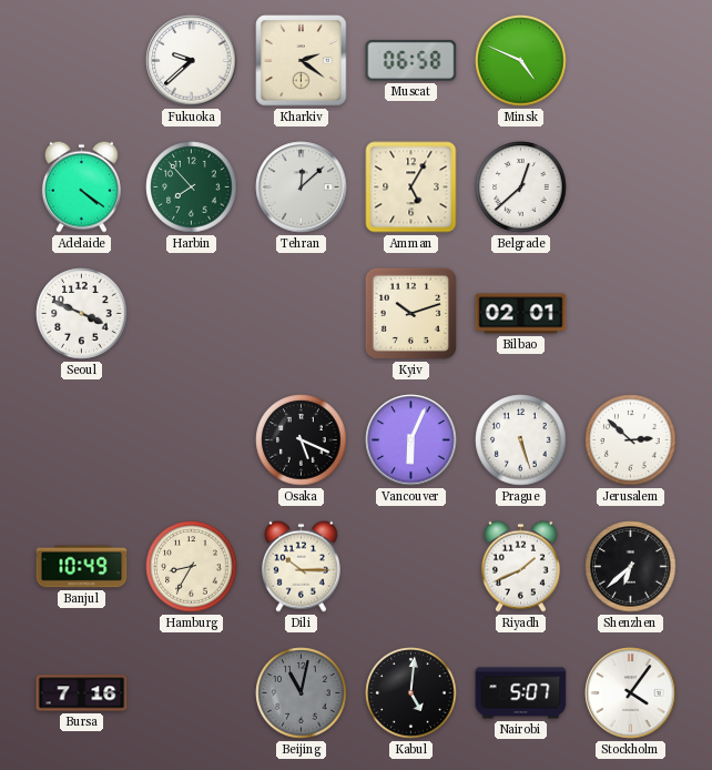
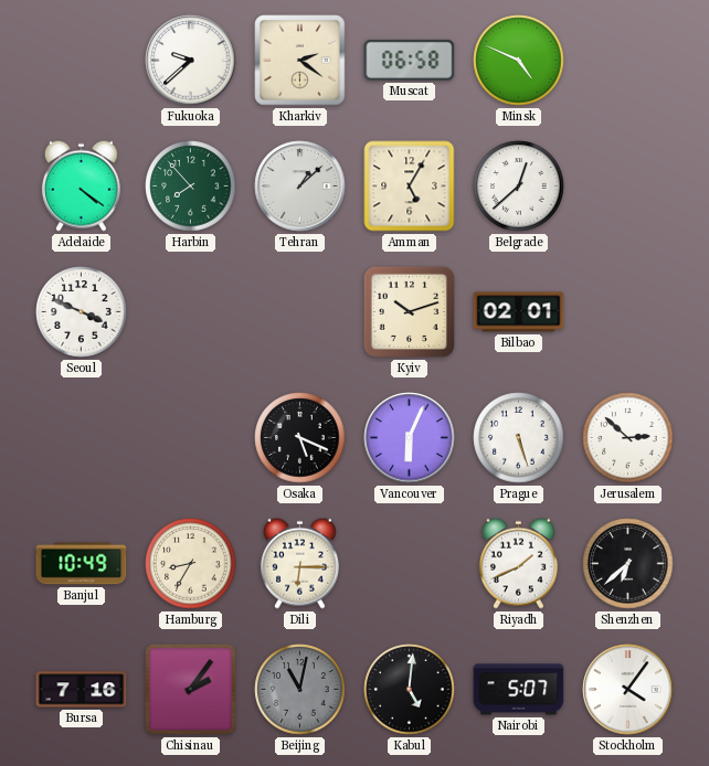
Tehran: 12:08 -> 1:08
Dili: 10:15 -> 6:15
Chisinau: none -> 2:06
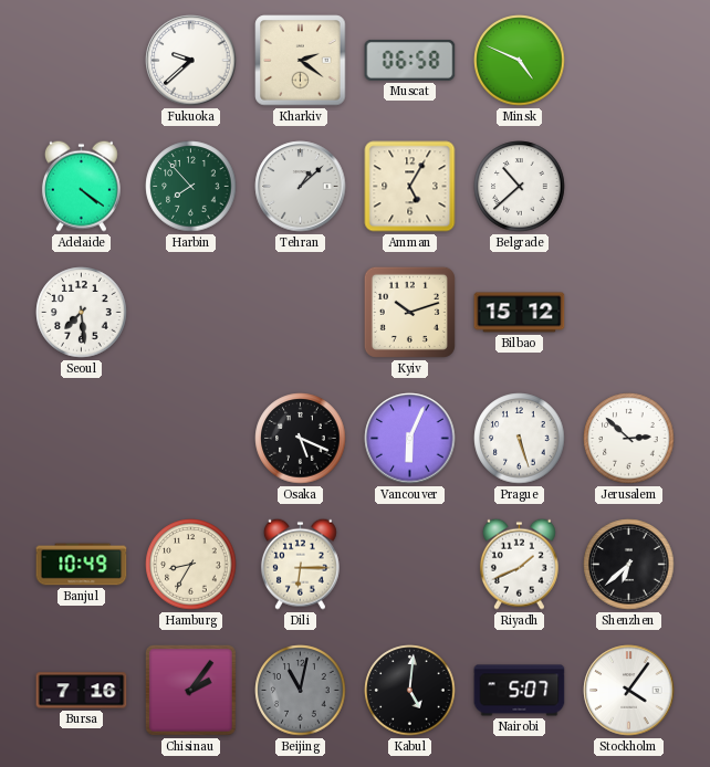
Belgrade: 12:38 -> 10:38
Seoul: 3:49 -> 7:29
Bilbao: 02:01 -> 15:12
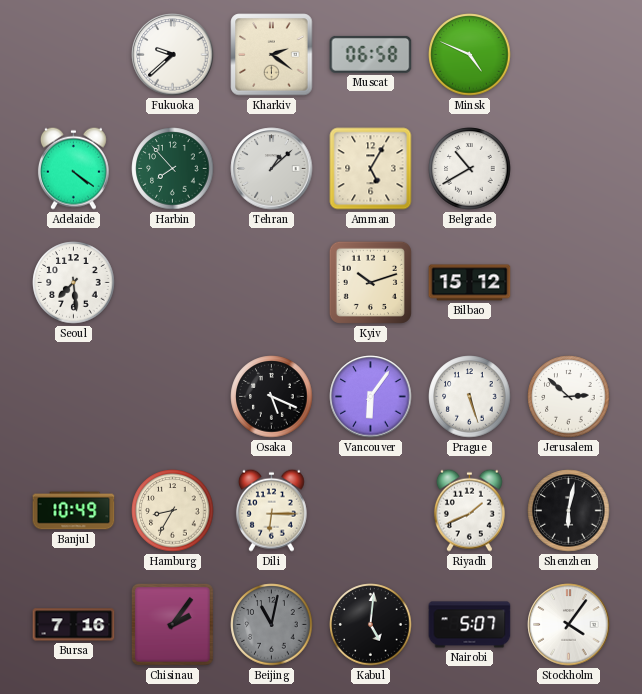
Belgrade: 10:38 -> 10:40
Vancouver: 6:04 -> 6:06
Shenzhen: 6:38 -> 6:02
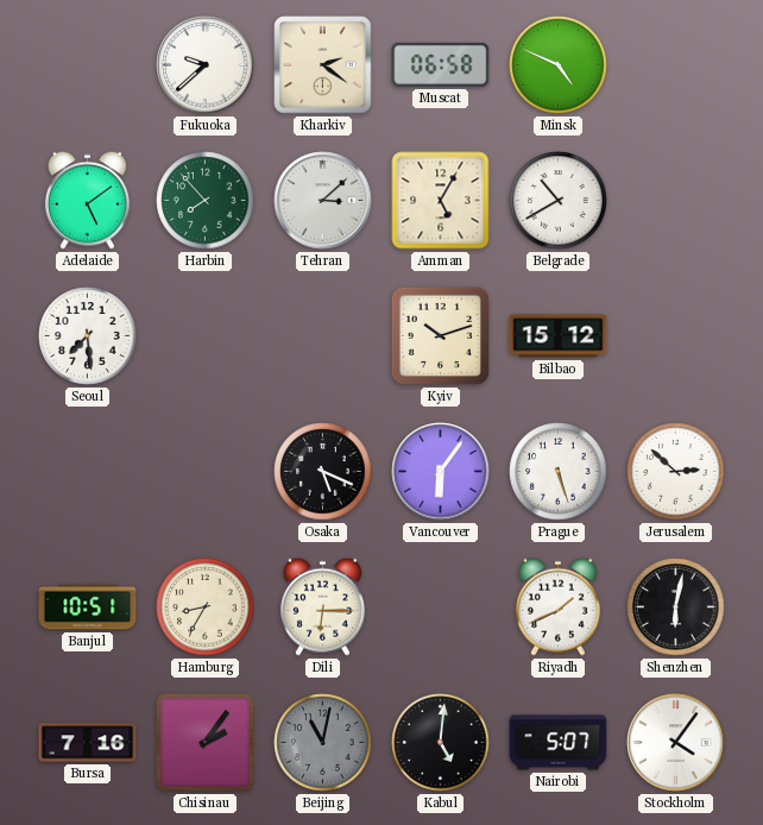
Adelaide: 4:21 -> 5:09
Tehran: 1:08 -> 3:08
Banjul: 10:49 -> 10:51
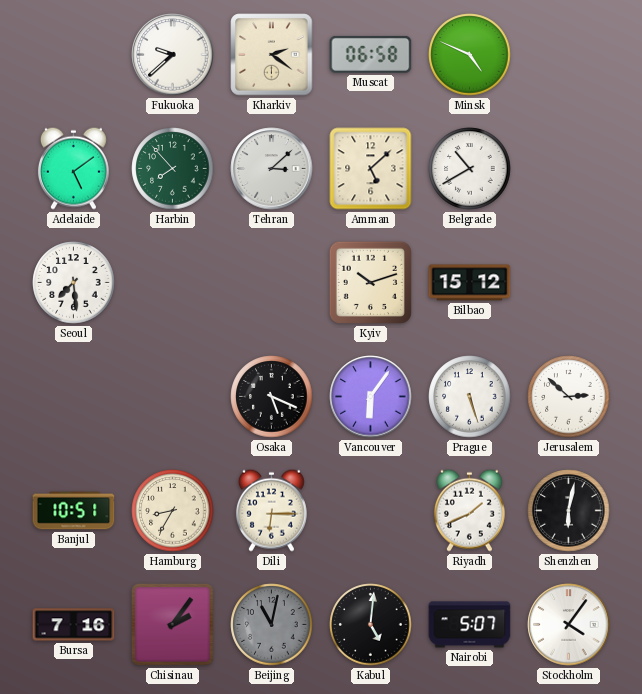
Amman: 5:05 -> 5:08
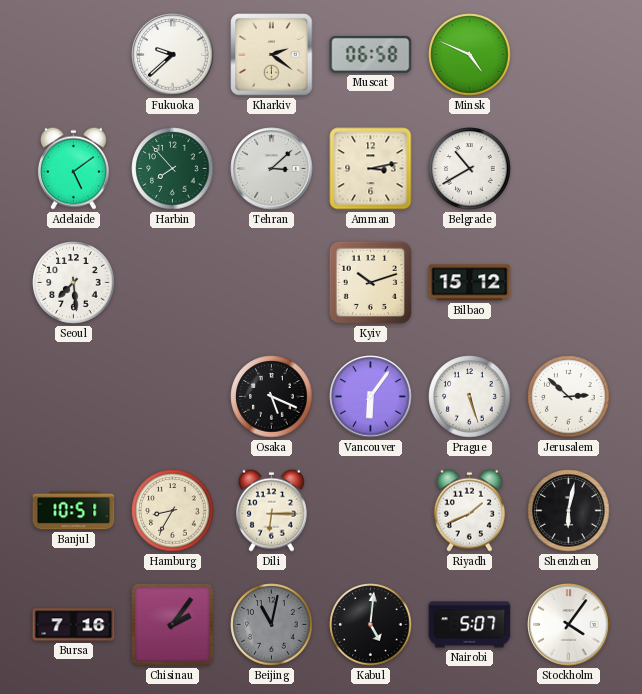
Amman: 5:08 -> 3:13
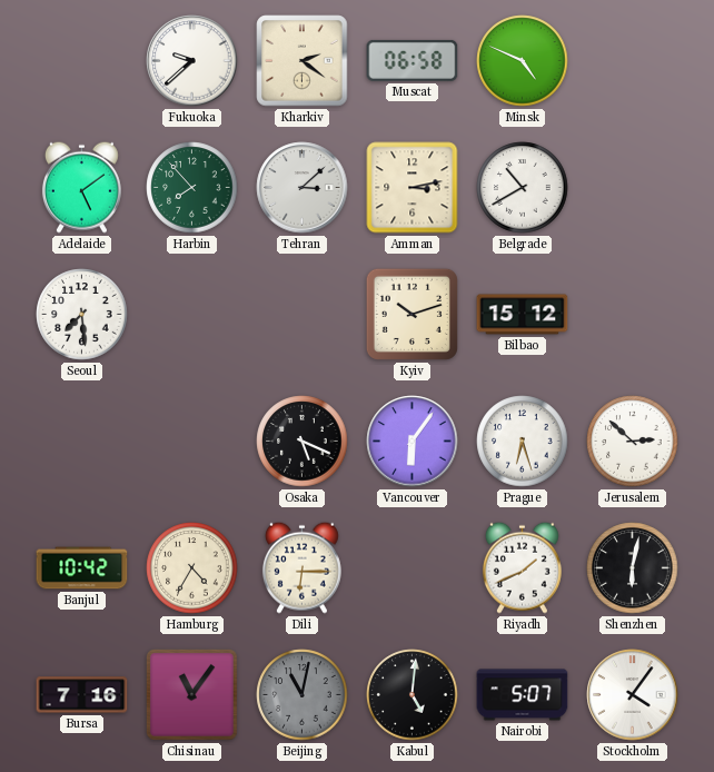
Prague: 5:27 -> 6:27
Banjul: 10:51 -> 10:42
Hamburg: 8:35 -> 4:35
Chisinau: 2:06 -> 11:06
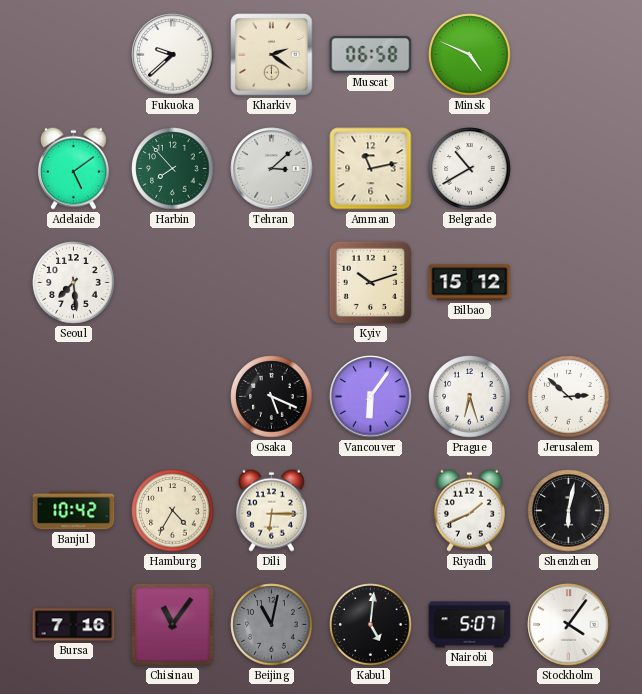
Amman: 3:13 -> 11:13
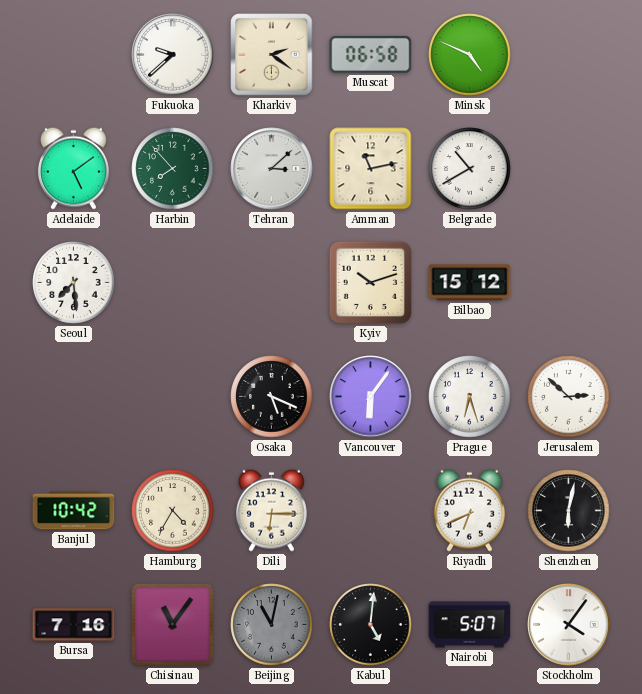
Riyadh: 1:41 -> 6:41
